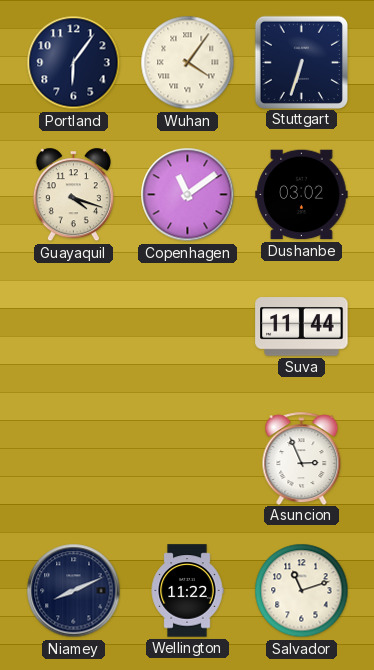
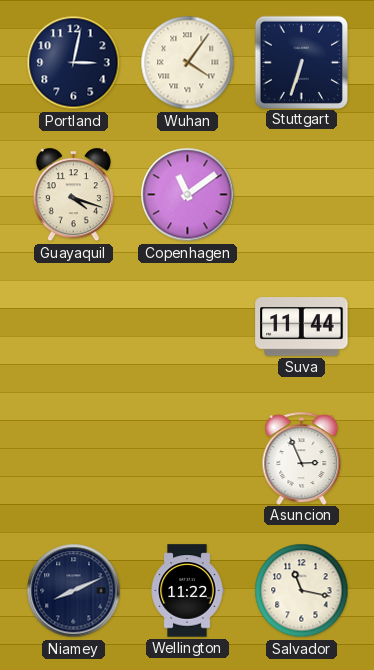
Portland: 6:06 -> 3:02
Dushanbe: 03:02 -> none
Salvador: 11:12 -> 11:17
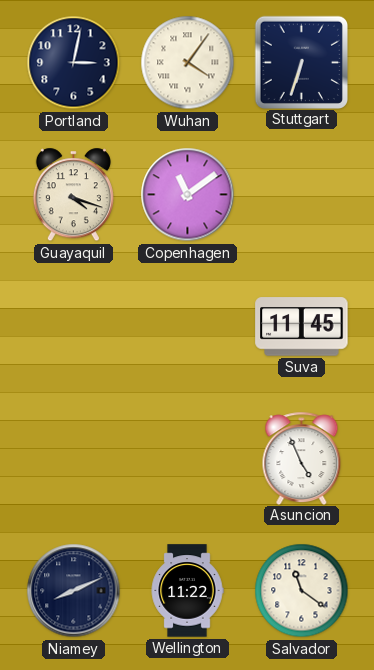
Suva: 11:44 -> 11:45
Asuncion: 2:56 -> 4:56
Salvador: 11:17 -> 11:21
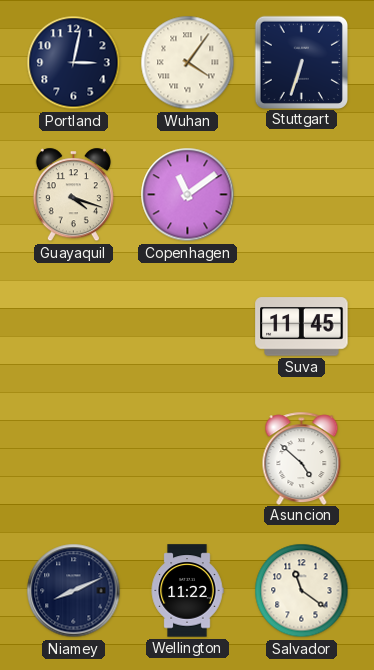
Asuncion: 4:56 -> 4:52
